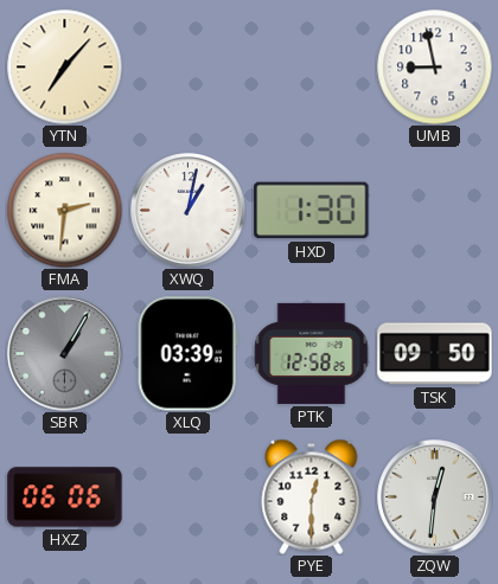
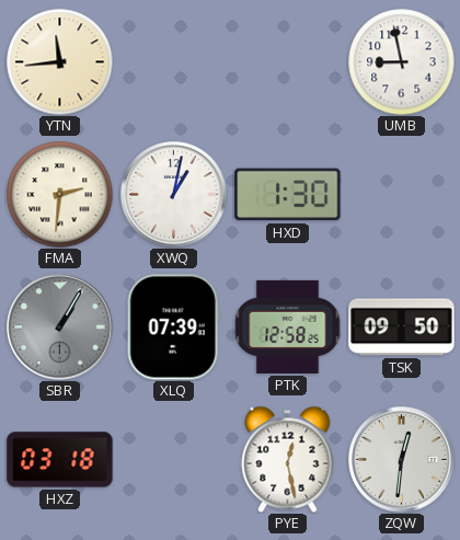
YTN: 7:07 -> 11:44
XLQ: 03:39 -> 07:39
HXZ: 06:06 -> 03:18
PYE: 12:30 -> 12:28
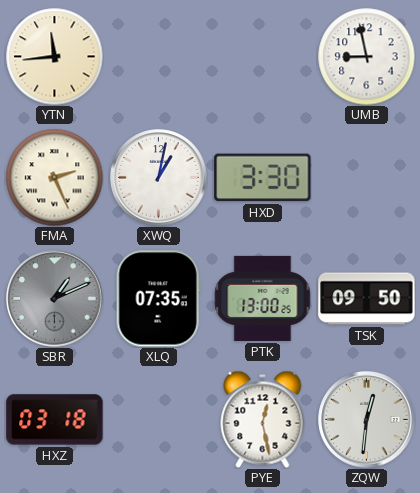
FMA: 2:31 -> 2:26
HXD: 1:30 -> 3:30
SBR: 1:05 -> 1:11
XLQ: 07:39 -> 07:35
PTK: 12:58 -> 13:00
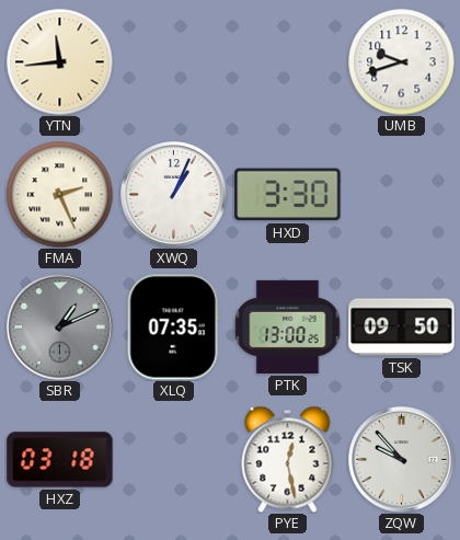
UMB: 8:58 -> 9:42
XWQ: 1:02 -> 1:04
ZQW: 12:31 -> 9:53
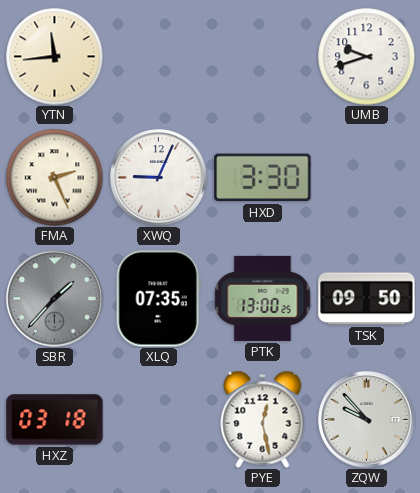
XWQ: 1:04 -> 9:04
SBR: 1:11 -> 1:37
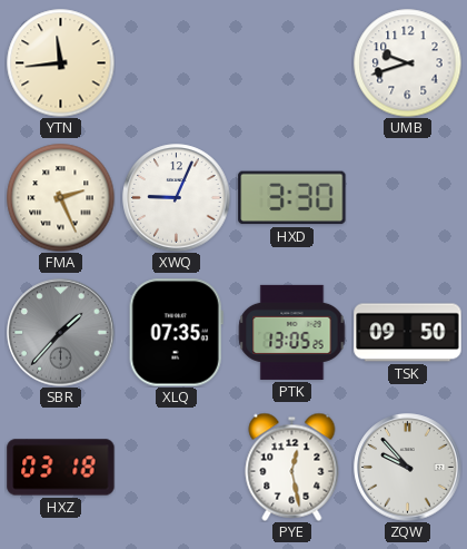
PTK: 13:00 -> 13:05
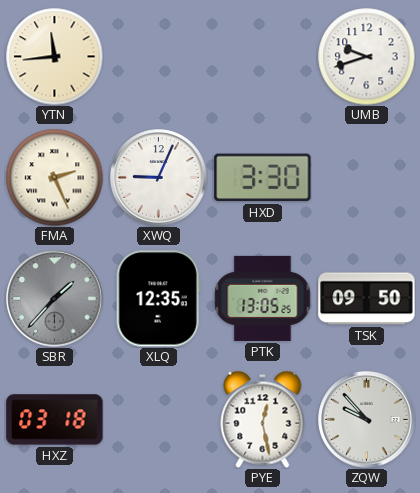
XLQ: 07:35 -> 12:35
